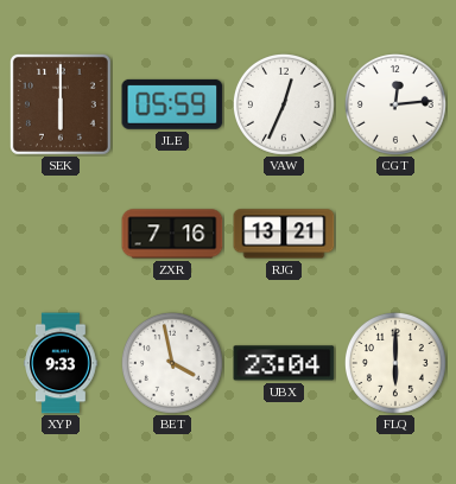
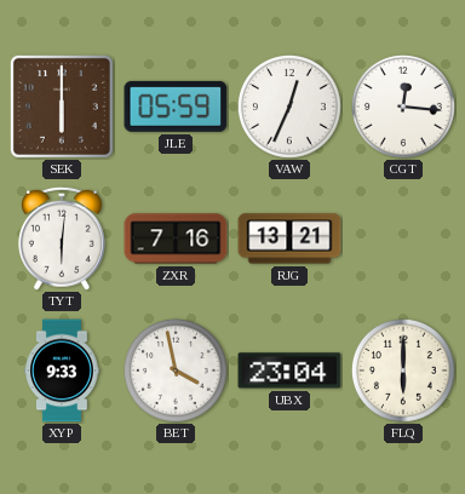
CGT: 12:14 -> 12:16
TYT: none -> 6:01
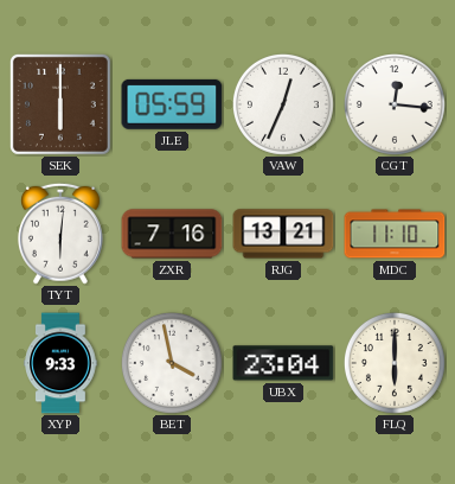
MDC: none -> 11:10
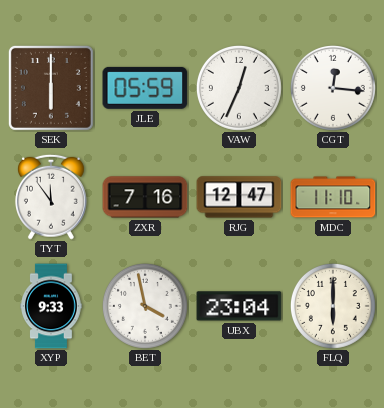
TYT: 6:01 -> 11:54
RJG: 13:21 -> 12:47
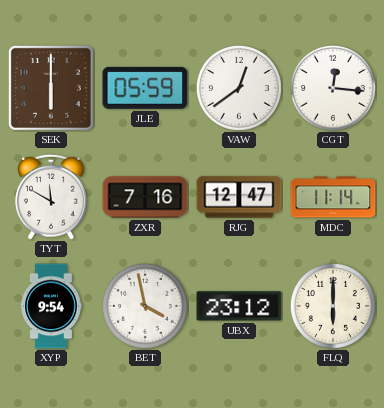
VAW: 12:34 -> 12:39
TYT: 11:54 -> 11:50
MDC: 11:10 -> 11:14
XYP: 9:33 -> 9:54
UBX: 23:04 -> 23:12
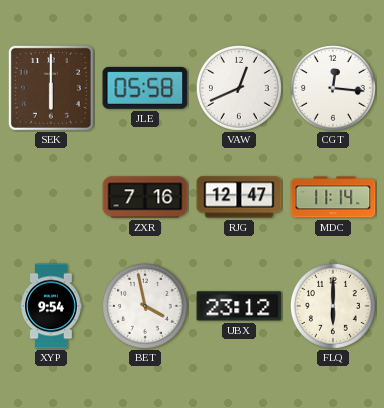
JLE: 05:59 -> 05:58
VAW: 12:39 -> 12:41
TYT: 11:50 -> none
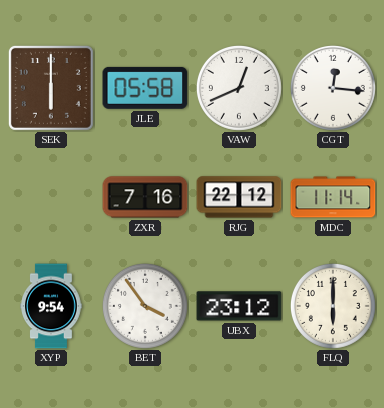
RJG: 12:47 -> 22:12
BET: 3:58 -> 3:54
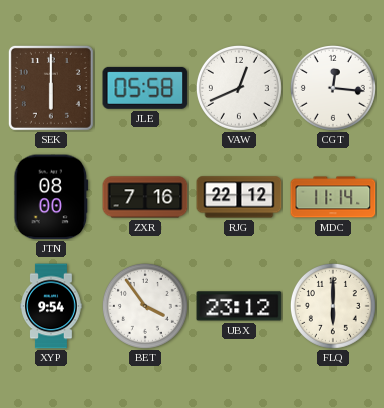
JTN: none -> 08:00
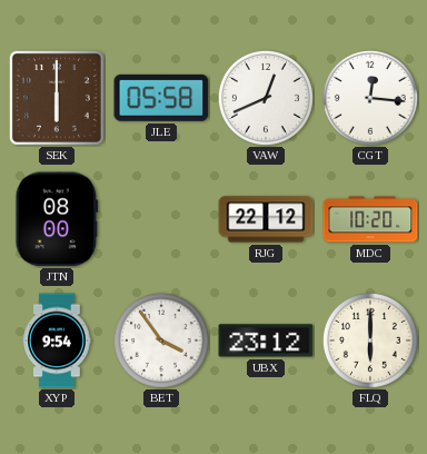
ZXR: 7:16 -> none
MDC: 11:14 -> 10:20
